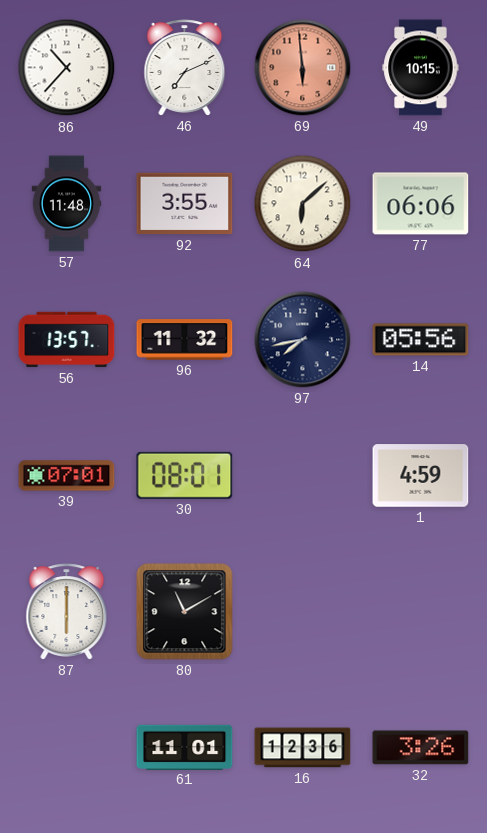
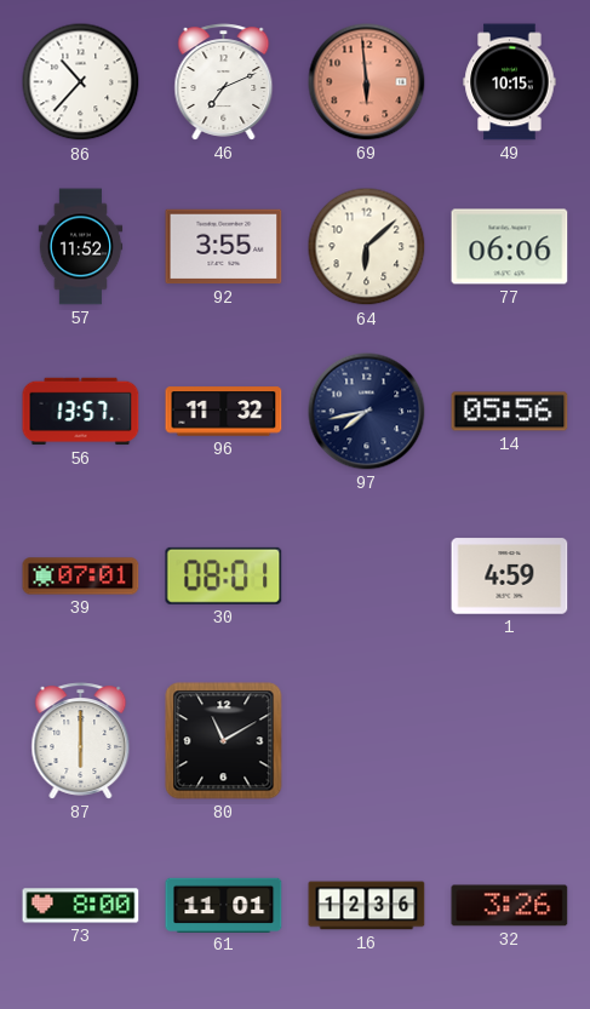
57: 11:48 -> 11:52
73: none -> 8:00
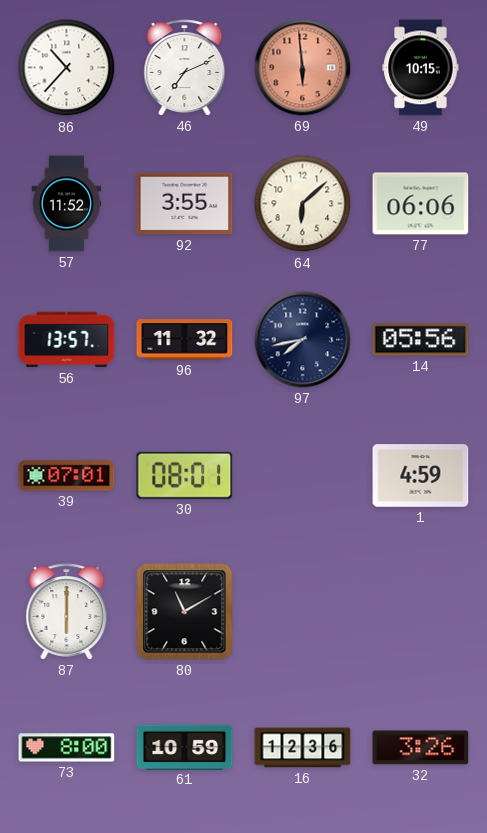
61: 11:01 -> 10:59
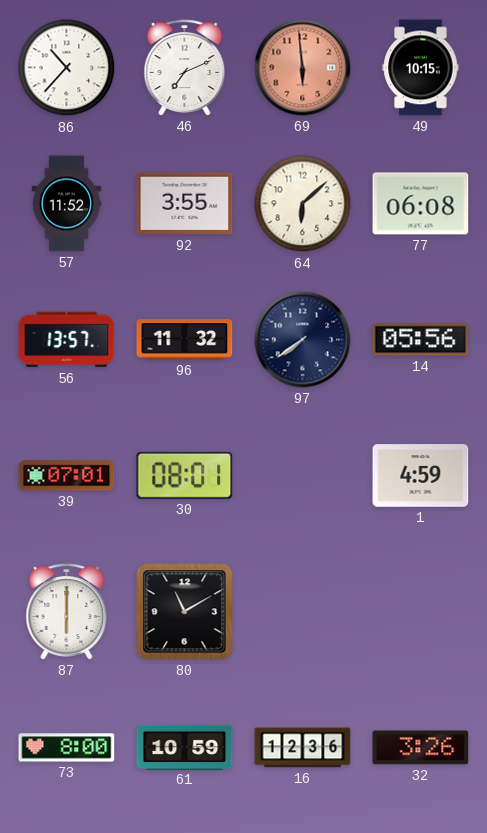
77: 06:06 -> 06:08
97: 7:43 -> 7:39
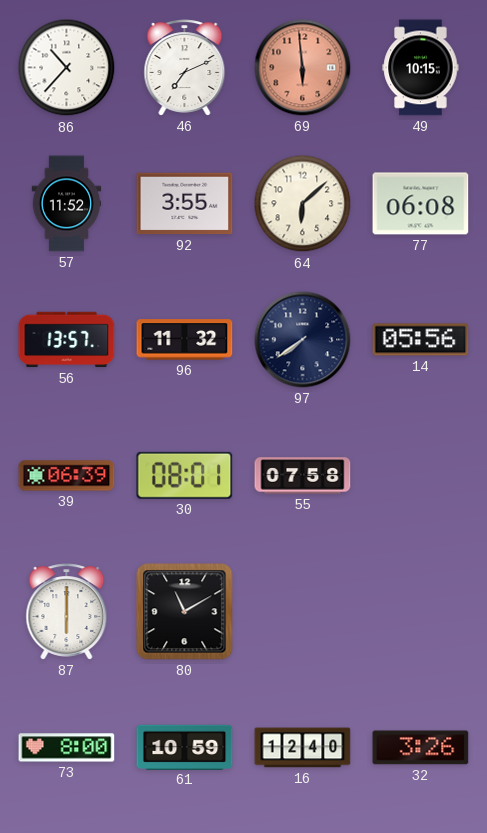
39: 07:01 -> 06:39
55: none -> 07:58
1: 4:59 -> none
16: 12:36 -> 12:40
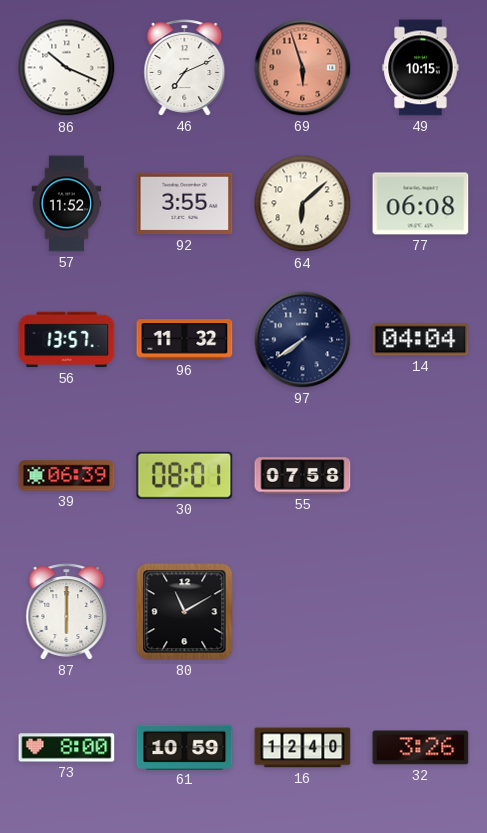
86: 10:37 -> 10:19
69: 5:59 -> 5:57
14: 05:56 -> 04:04
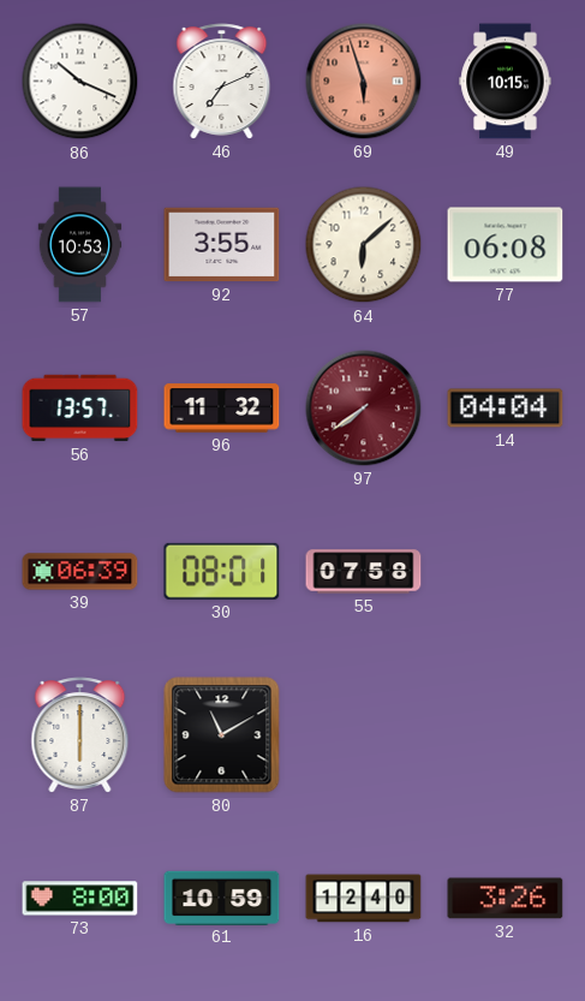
57: 11:52 -> 10:53
97 dial: navy -> burgundy
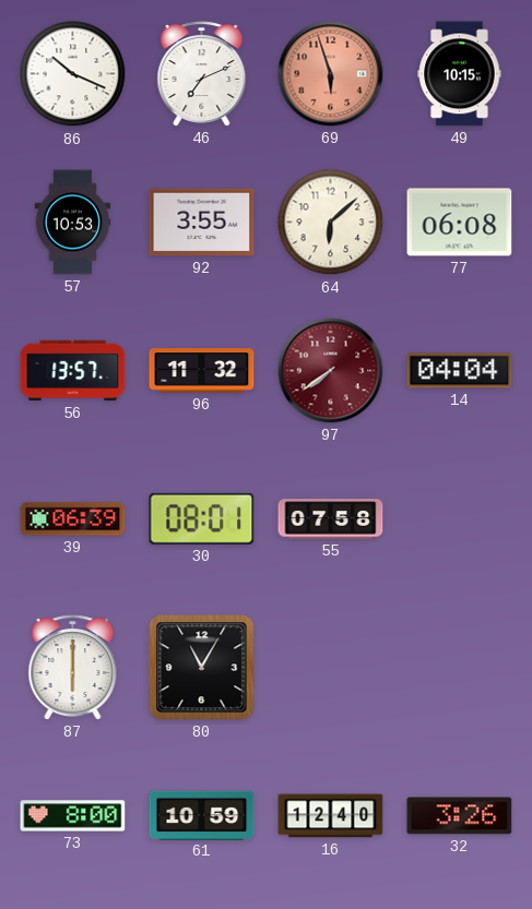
80: 11:10 -> 11:05
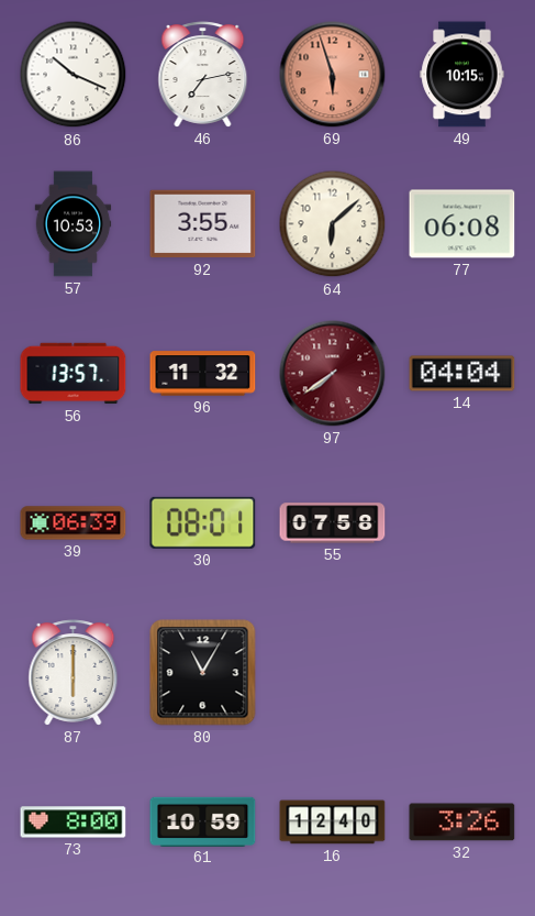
46: 7:11 -> 7:13
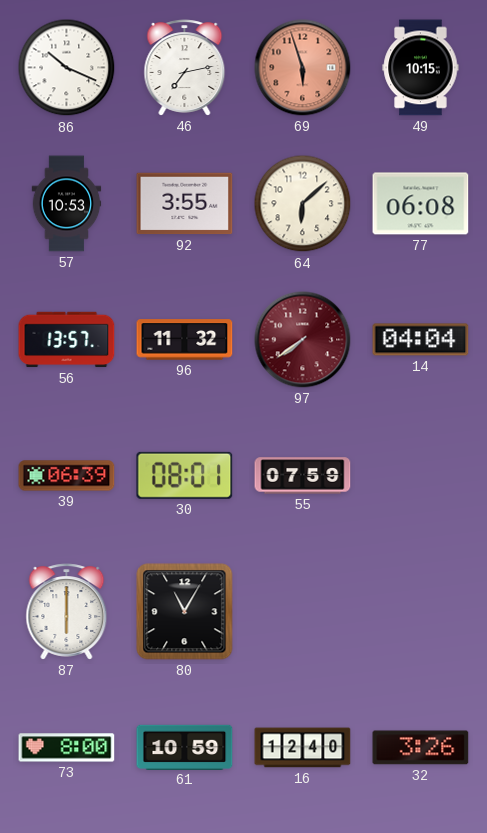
55: 07:58 -> 07:59
